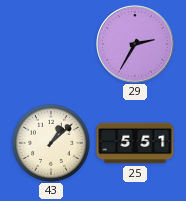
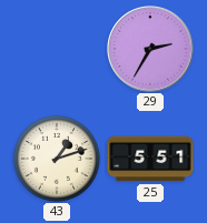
43: 1:08 -> 1:12
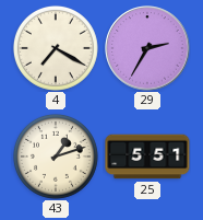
4: none -> 7:20
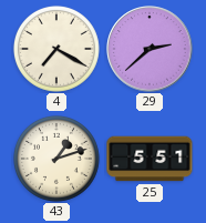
29: 2:35 -> 2:38
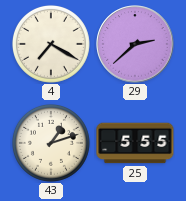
25: 5:51 -> 5:55
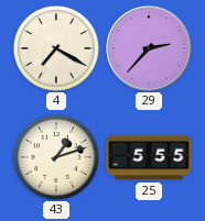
29: 2:38 -> 2:37
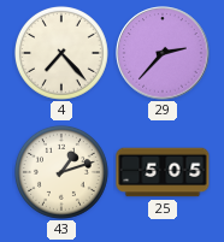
4: 7:20 -> 7:23
25: 5:55 -> 5:05
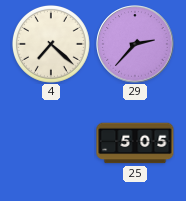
4: 7:23 -> 7:22
43: 1:12 -> none
